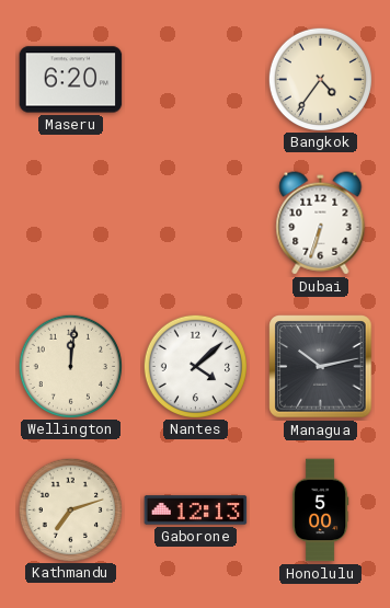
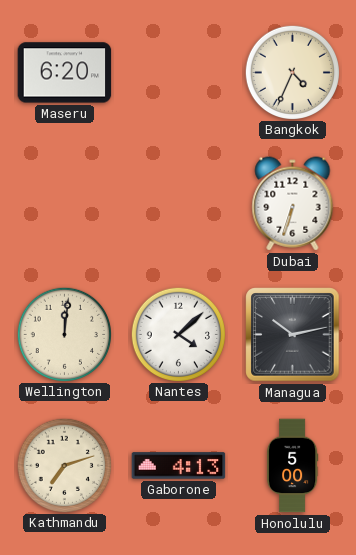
Bangkok: 4:36 -> 4:34
Gaborone: 12:13 -> 4:13
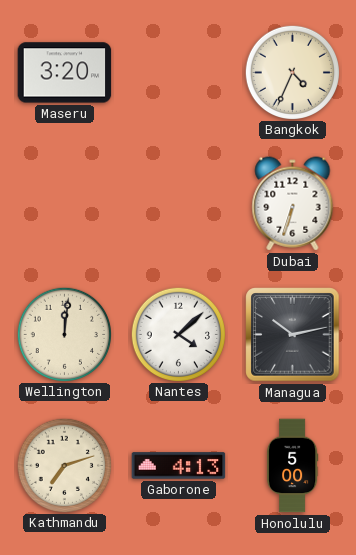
Maseru: 6:20 -> 3:20
